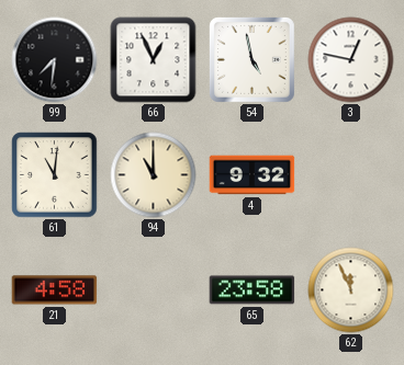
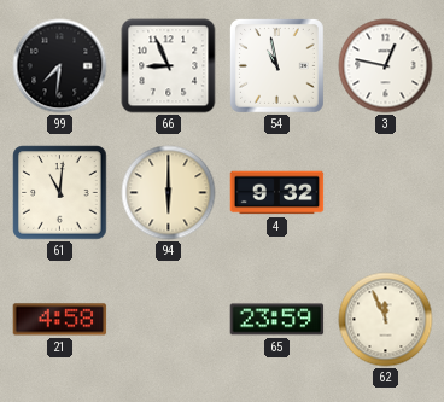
66: 12:56 -> 8:56
54: 4:58 -> 10:58
94: 11:00 -> 6:00
65: 23:58 -> 23:59
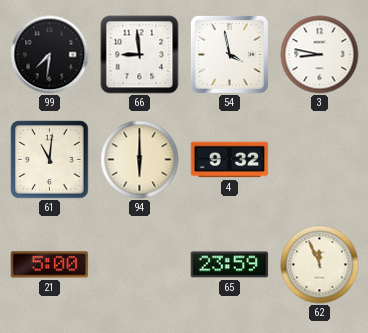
66: 8:56 -> 8:59
54: 10:58 -> 3:58
3: 12:47 -> 8:47
21: 4:58 -> 5:00
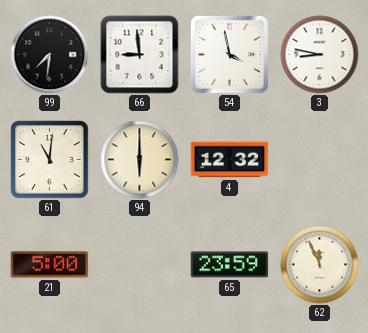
4: 9:32 -> 12:32
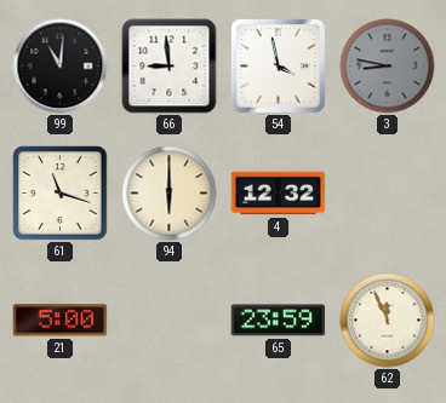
99: 7:31 -> 11:01
3 dial: white -> grey
61: 11:01 -> 11:18
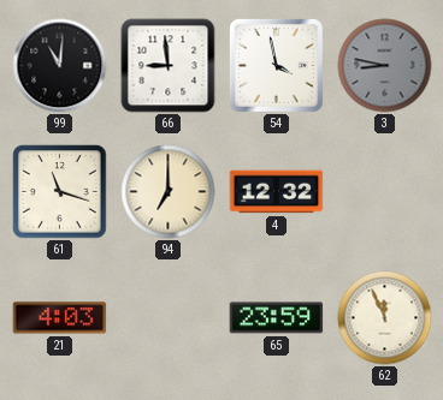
94: 6:00 -> 7:00
21: 5:00 -> 4:03
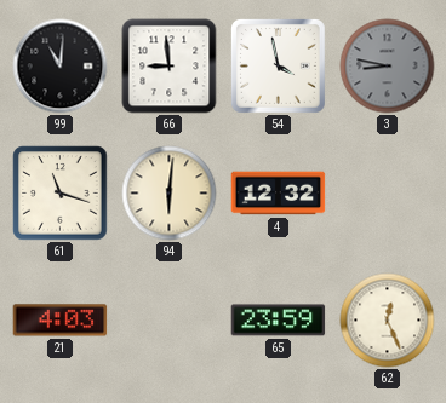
94: 7:00 -> 6:01
62: 11:56 -> 12:26
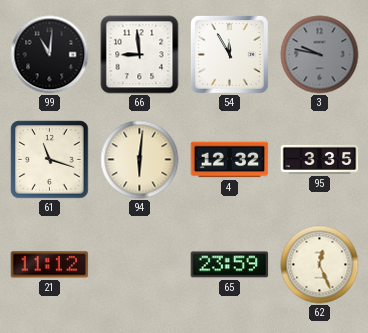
54: 3:58 -> 11:55
3: 8:47 -> 9:47
95: none -> 3:35
21: 4:03 -> 11:12
